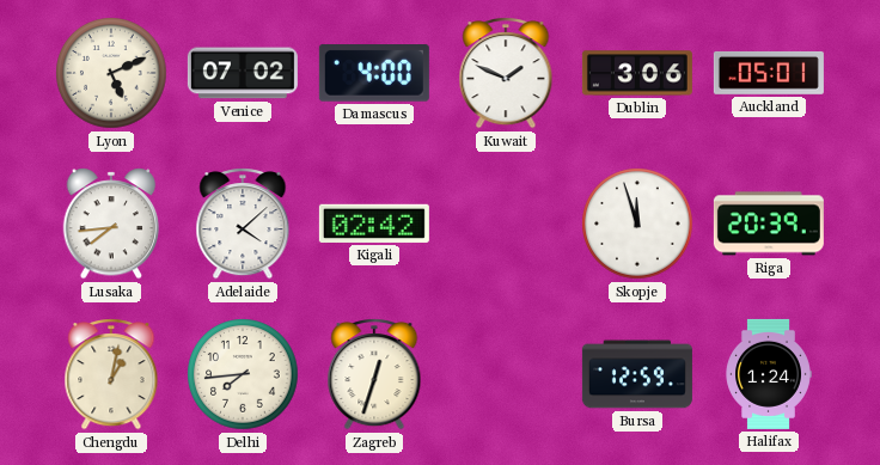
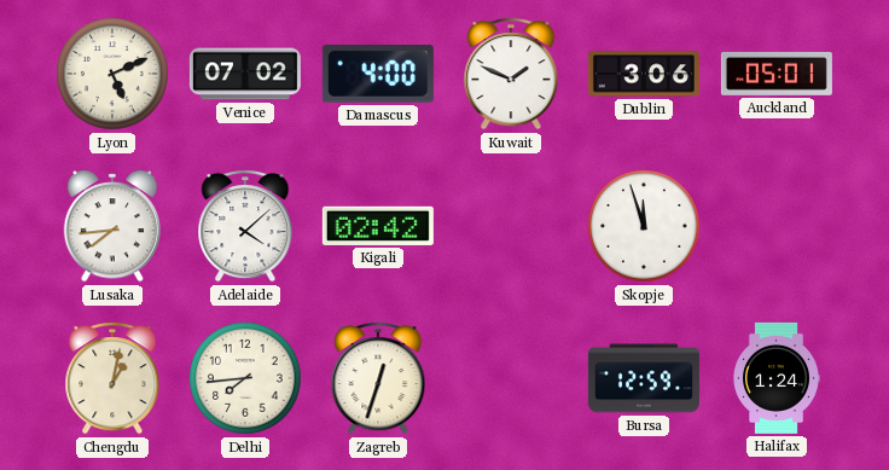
Riga: 20:39 -> none
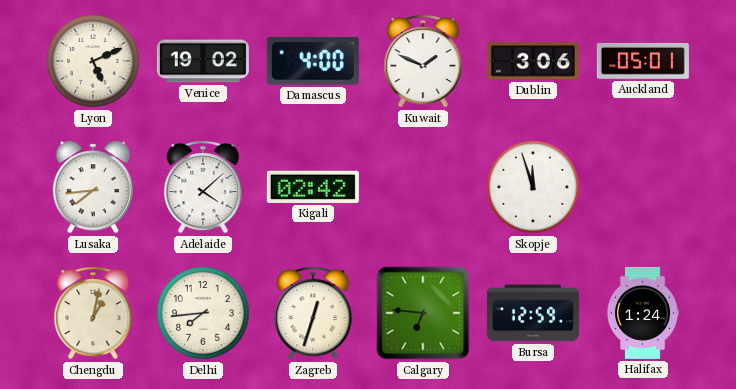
Venice: 07:02 -> 19:02
Calgary: none -> 6:46
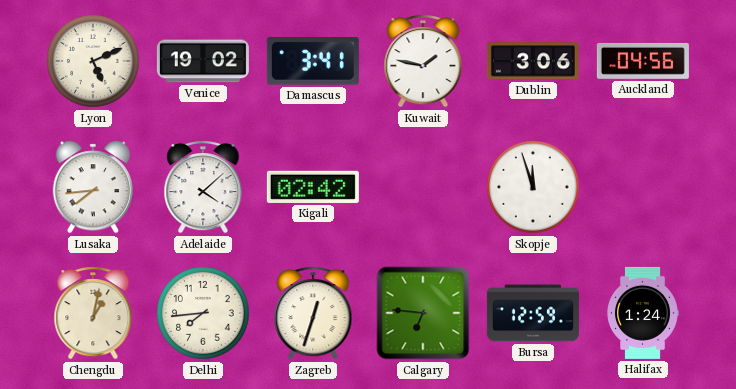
Damascus: 4:00 -> 3:41
Kuwait: 1:49 -> 1:47
Auckland: 05:01 -> 04:56
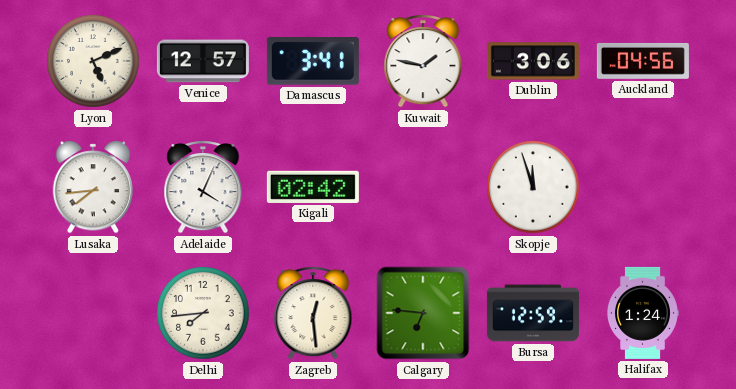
Venice: 19:02 -> 12:57
Adelaide: 4:08 -> 4:04
Chengdu: 1:02 -> none
Zagreb: 12:33 -> 12:29
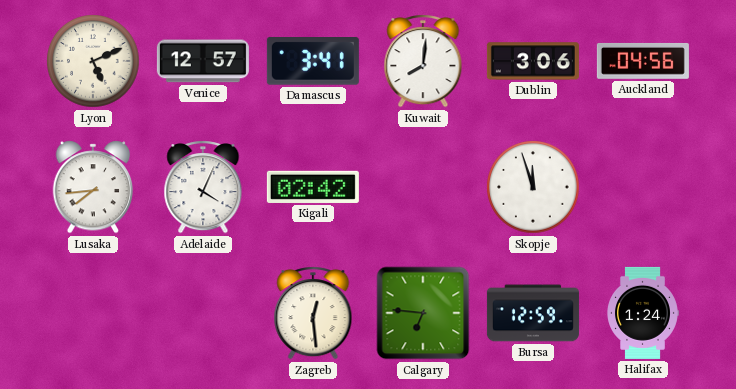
Kuwait: 1:47 -> 8:01
Delhi: 7:44 -> none
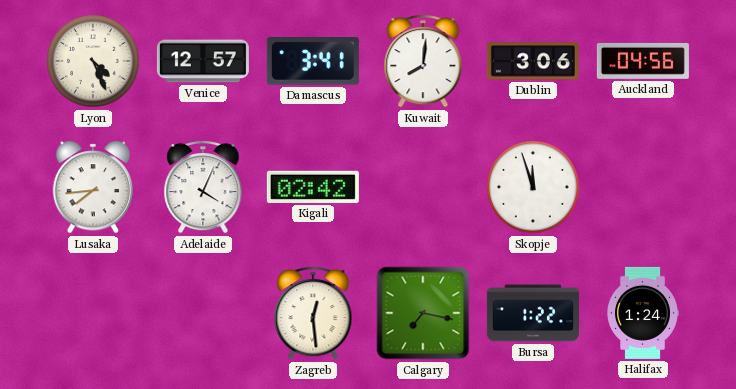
Lyon: 5:11 -> 4:26
Calgary: 6:46 -> 7:17
Bursa: 12:59 -> 1:22
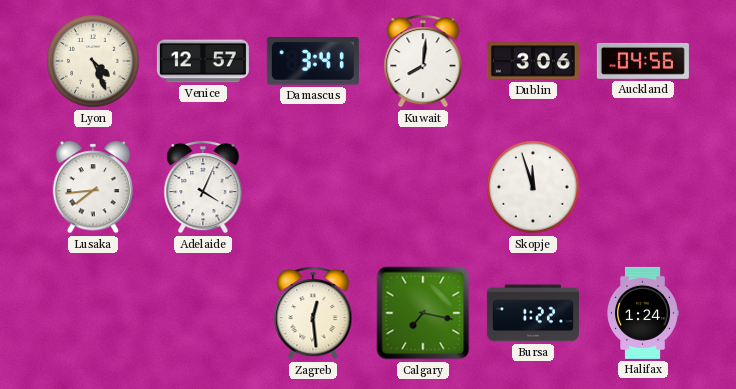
Kigali: 02:42 -> none
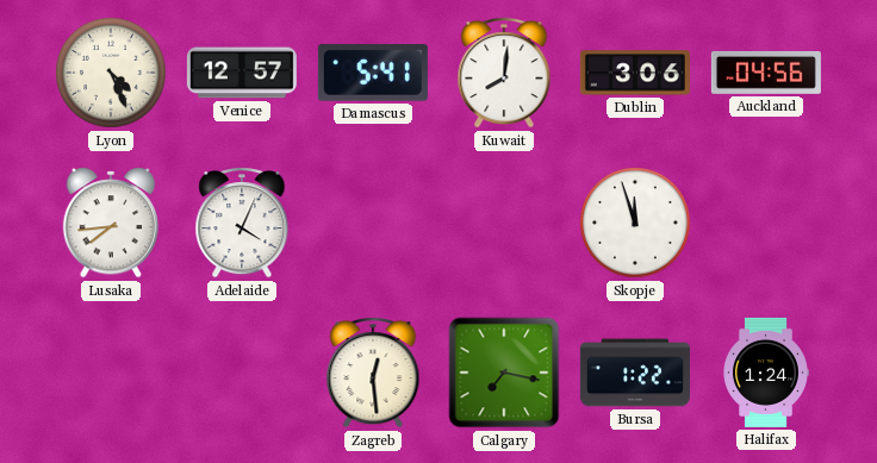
Damascus: 3:41 -> 5:41
